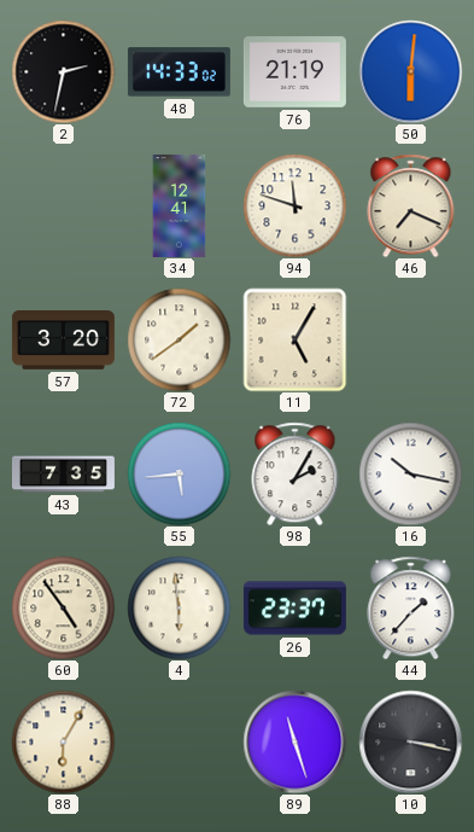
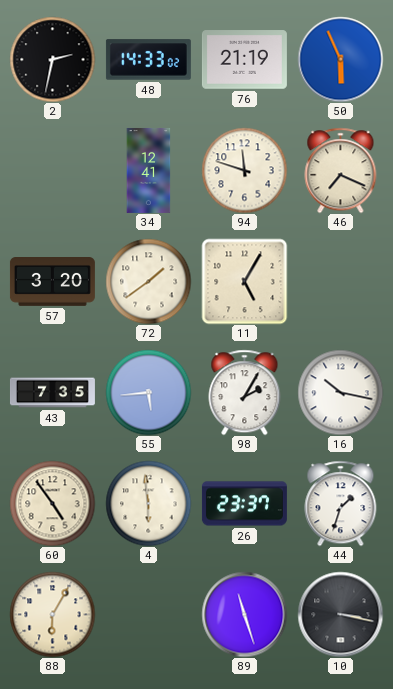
50: 6:01 -> 5:56
44: 1:37 -> 1:33
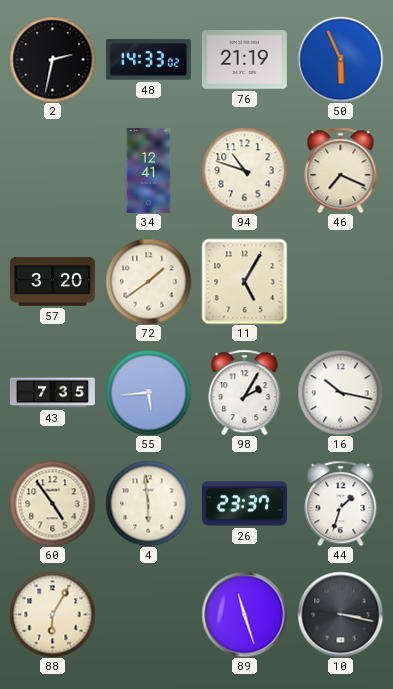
94: 11:48 -> 10:48
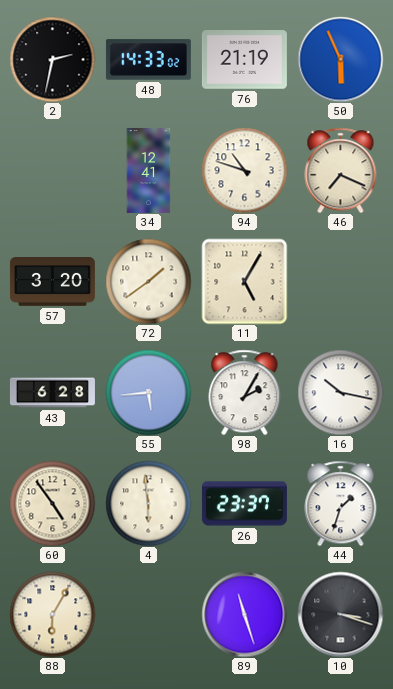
43: 7:35 -> 6:28
10: 3:17 -> 3:18
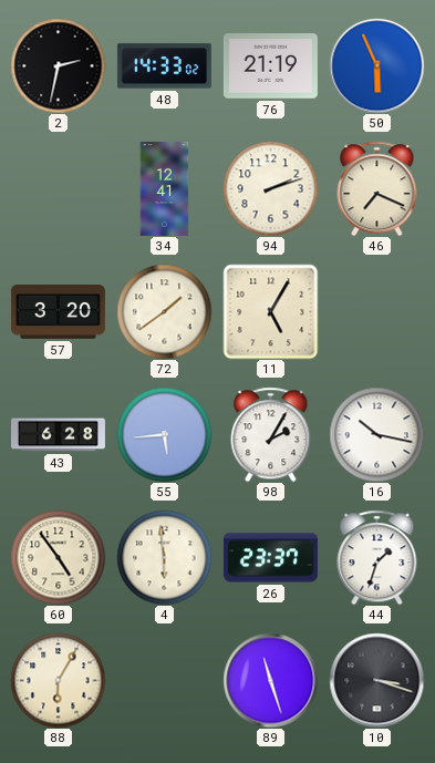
94: 10:48 -> 2:12
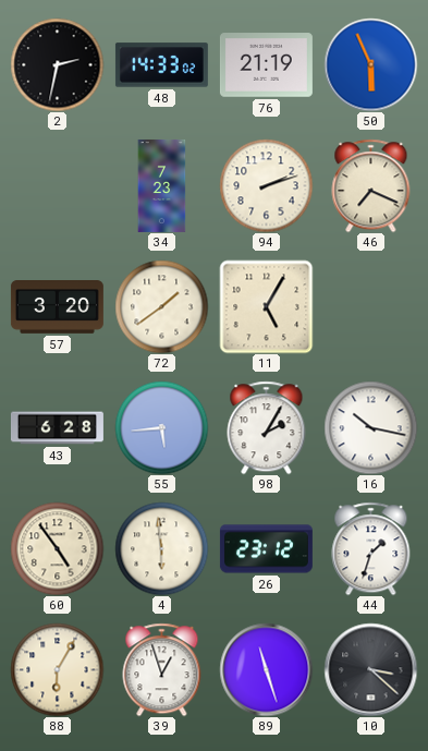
34: 12:41 -> 7:23
26: 23:37 -> 23:12
39: none -> 12:57
10: 3:18 -> 3:22
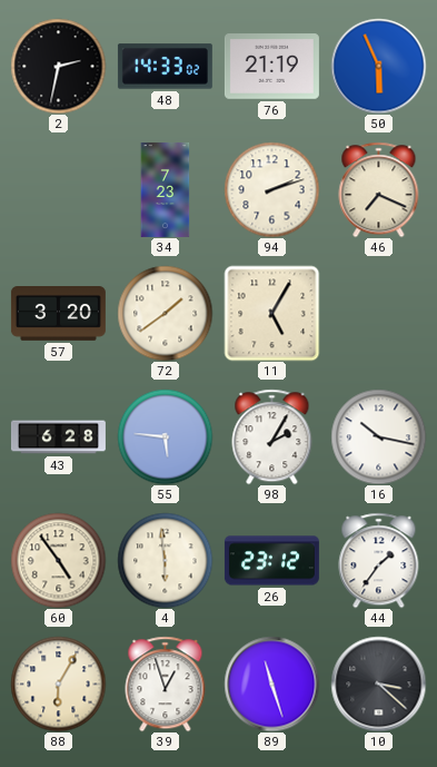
55: 5:44 -> 5:46
44: 1:33 -> 1:36
